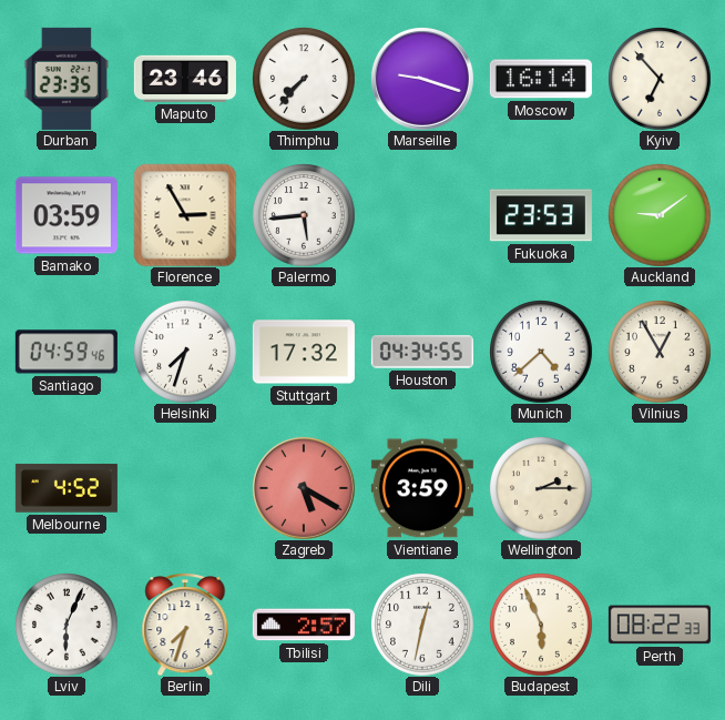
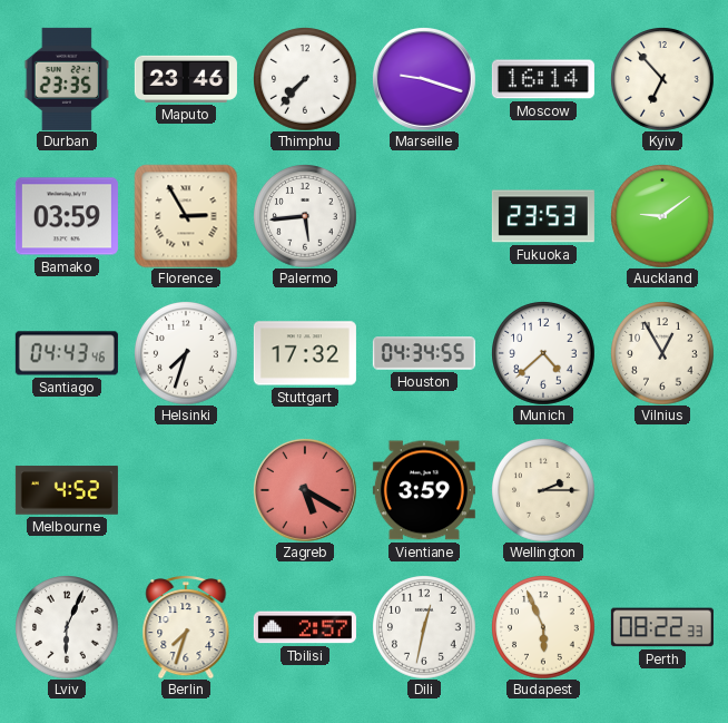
Santiago: 04:59 -> 04:43
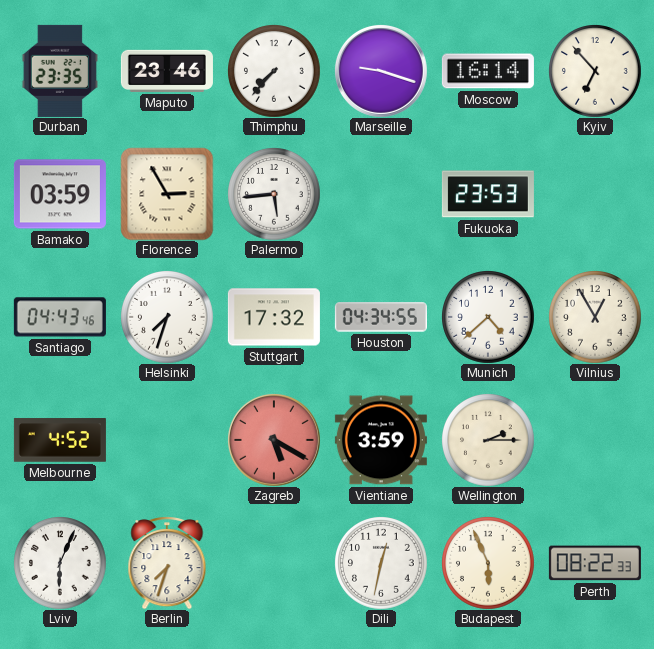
Auckland: 9:09 -> none
Tbilisi: 2:57 -> none
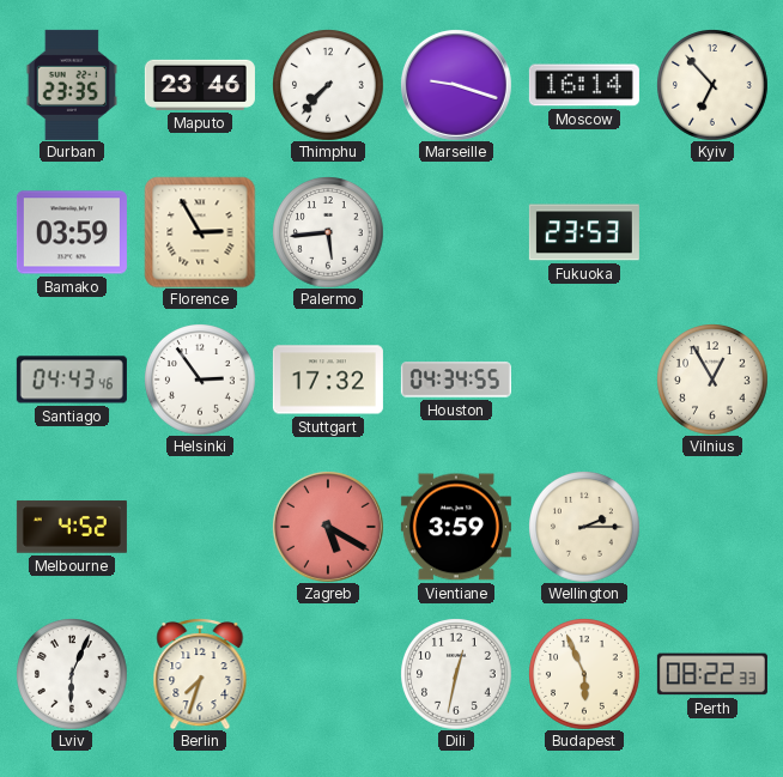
Helsinki: 7:33 -> 2:54
Munich: 4:38 -> none
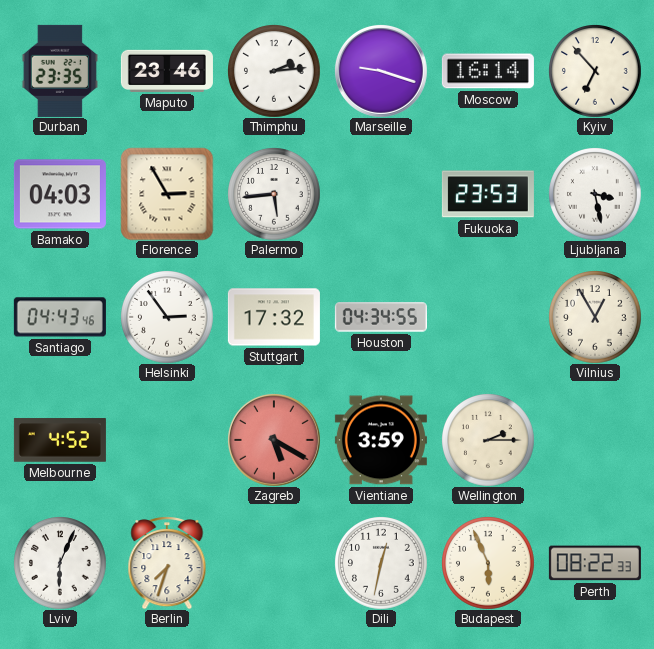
Thimphu: 7:37 -> 2:14
Bamako: 03:59 -> 04:03
Ljubljana: none -> 3:28
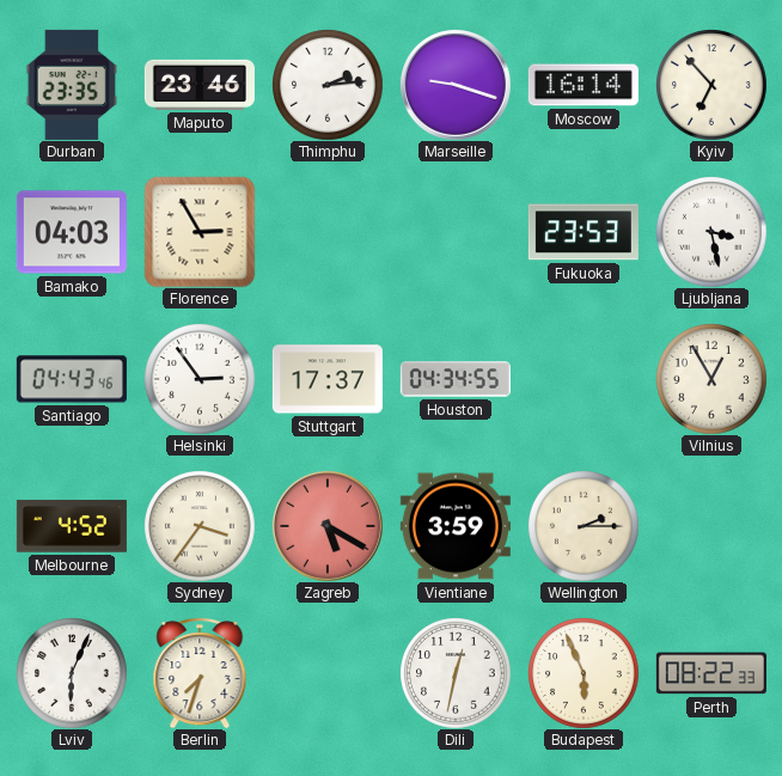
Palermo: 5:44 -> none
Stuttgart: 17:32 -> 17:37
Sydney: none -> 3:36
